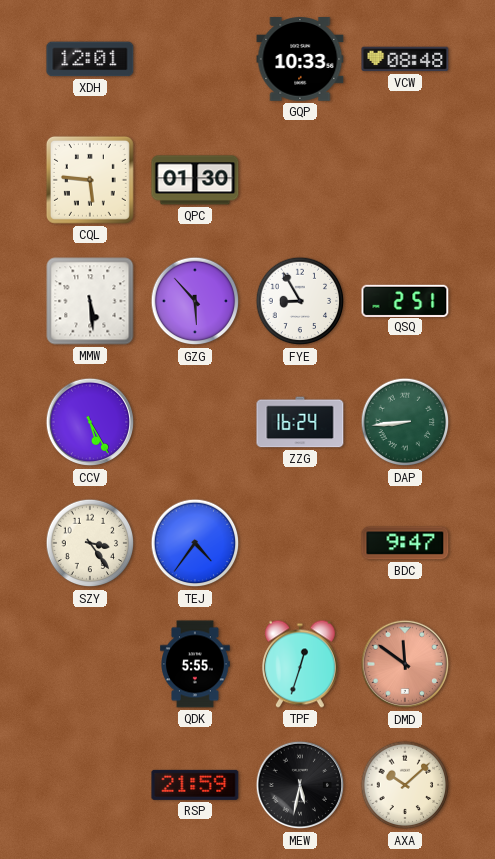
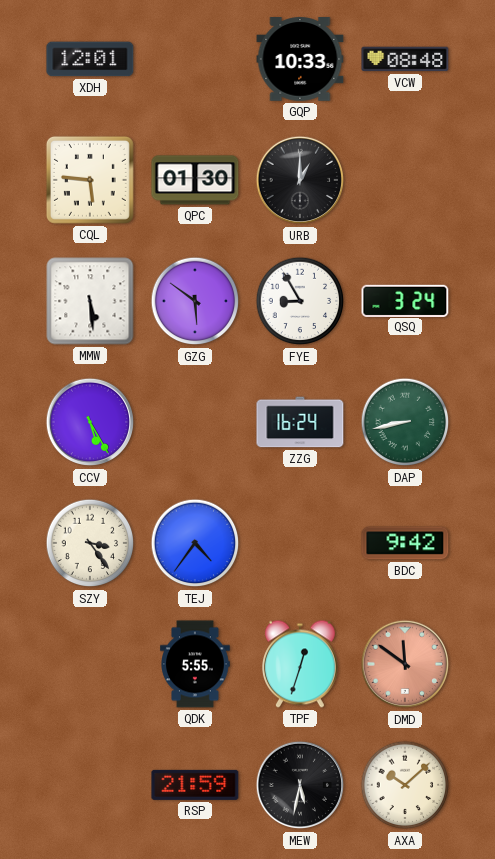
URB: none -> 1:00
GZG: 5:53 -> 5:51
QSQ: 2:51 -> 3:24
DAP: 8:44 -> 8:43
BDC: 9:47 -> 9:42
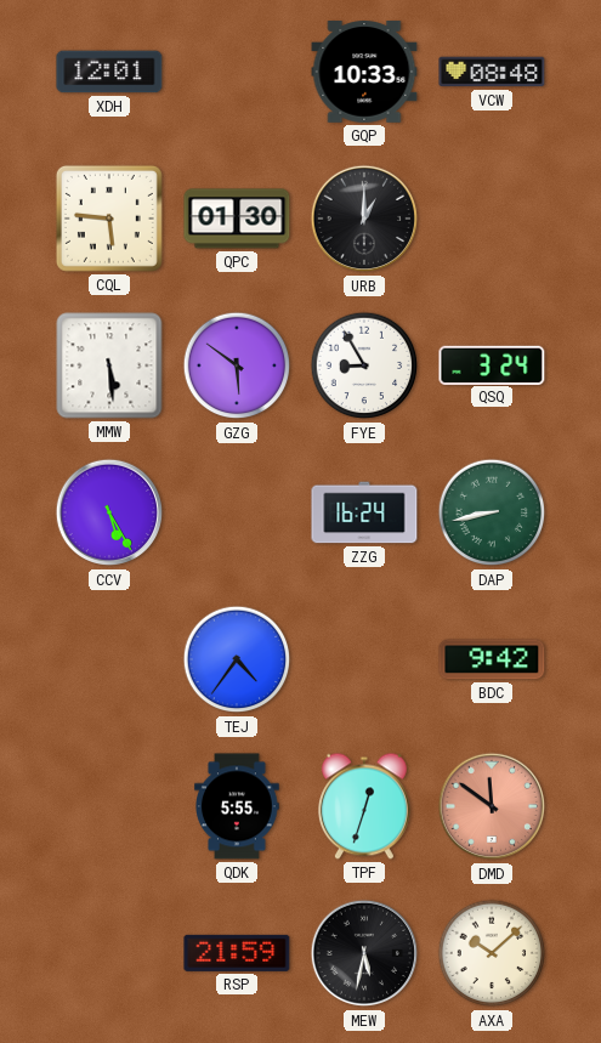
SZY: 3:24 -> none
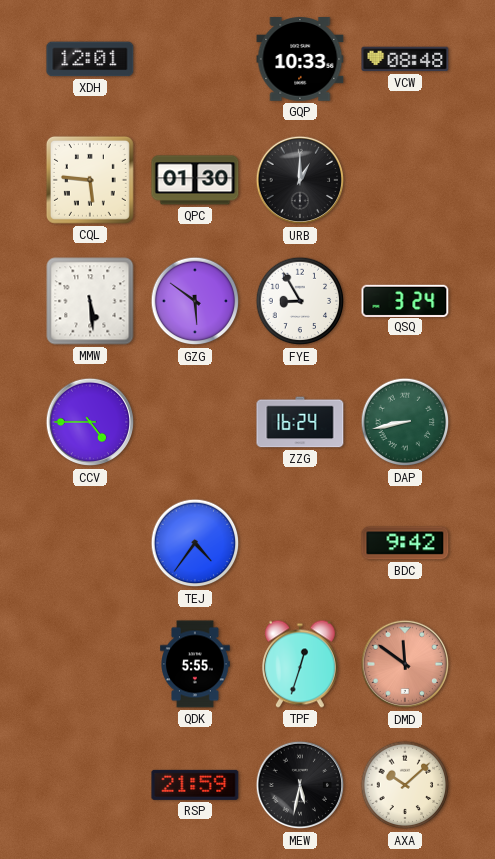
CCV: 5:25 -> 4:45
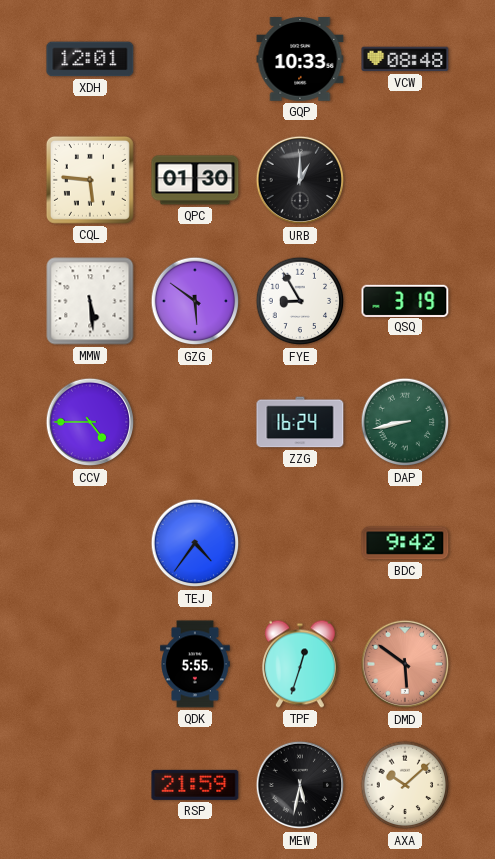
QSQ: 3:24 -> 3:19
DMD: 11:51 -> 5:51
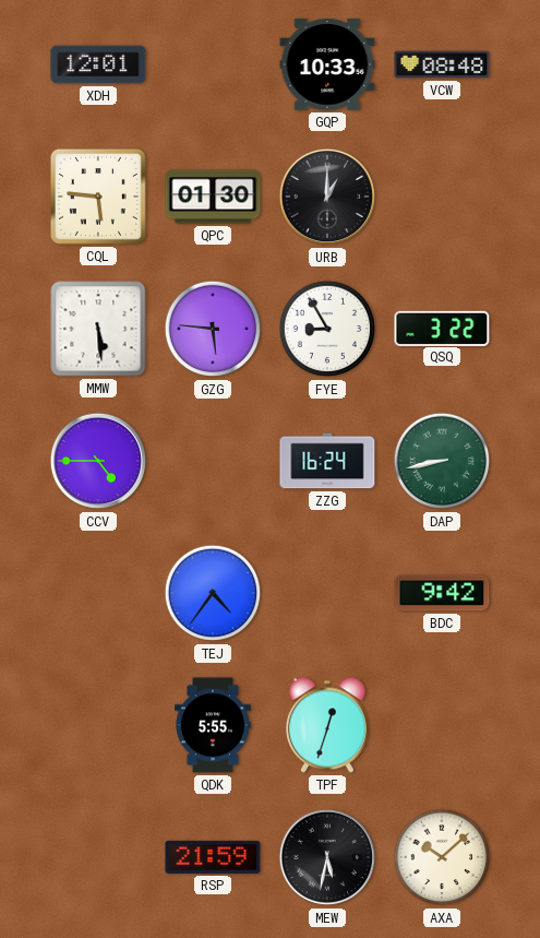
GZG: 5:51 -> 5:46
QSQ: 3:19 -> 3:22
DMD: 5:51 -> none
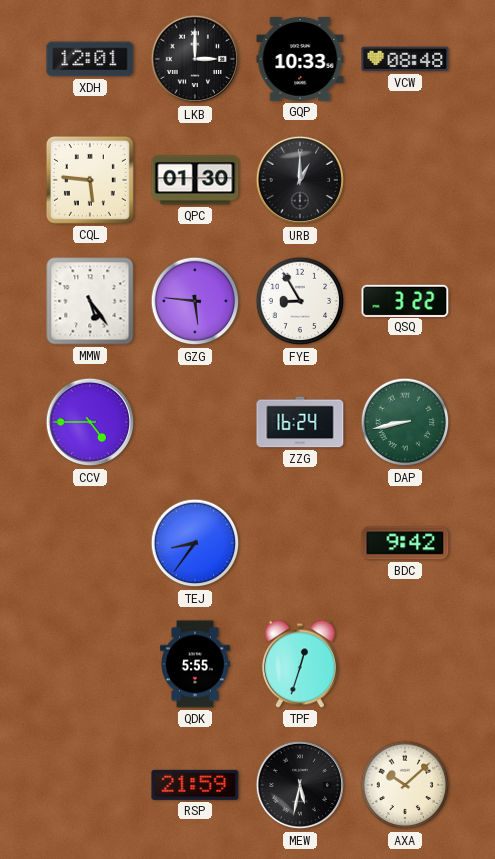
LKB: none -> 3:00
MMW: 5:29 -> 5:24
TEJ: 4:36 -> 8:36
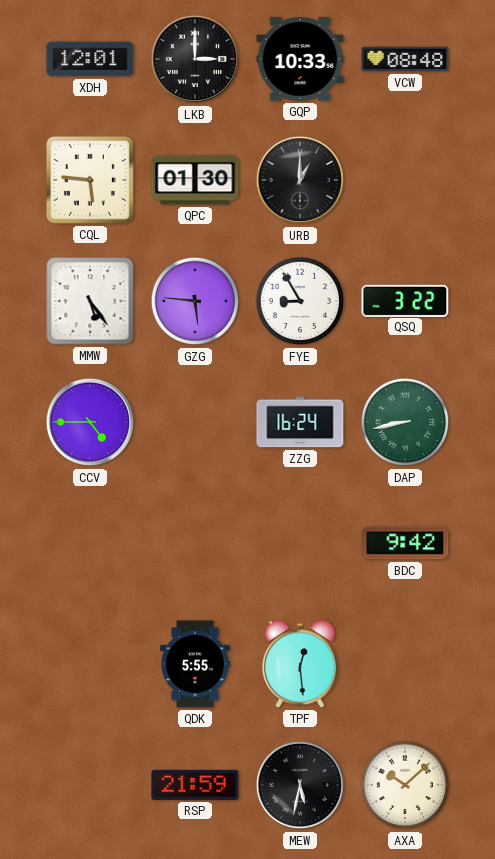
TEJ: 8:36 -> none
TPF: 12:33 -> 12:29
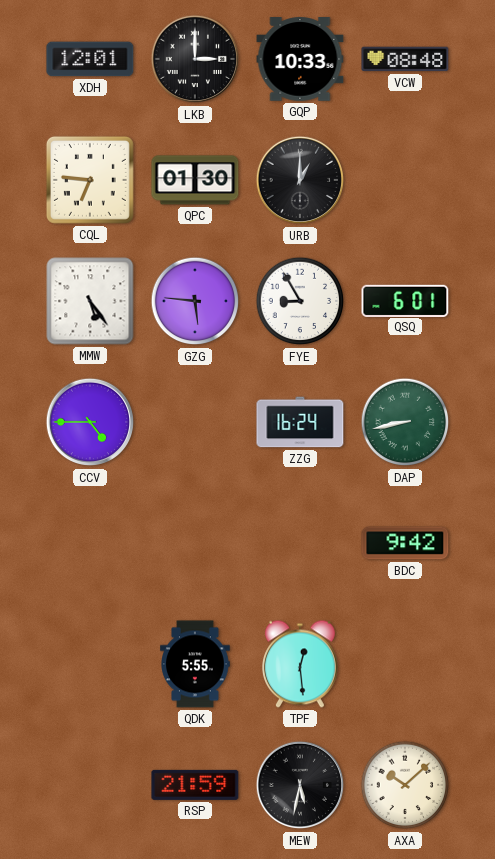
CQL: 5:46 -> 6:46
QSQ: 3:22 -> 6:01
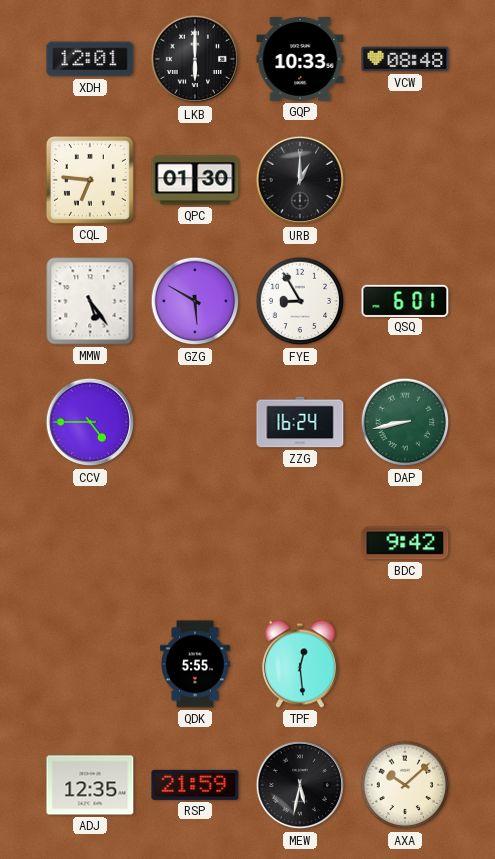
LKB: 3:00 -> 6:00
GZG: 5:46 -> 5:50
ADJ: none -> 12:35
